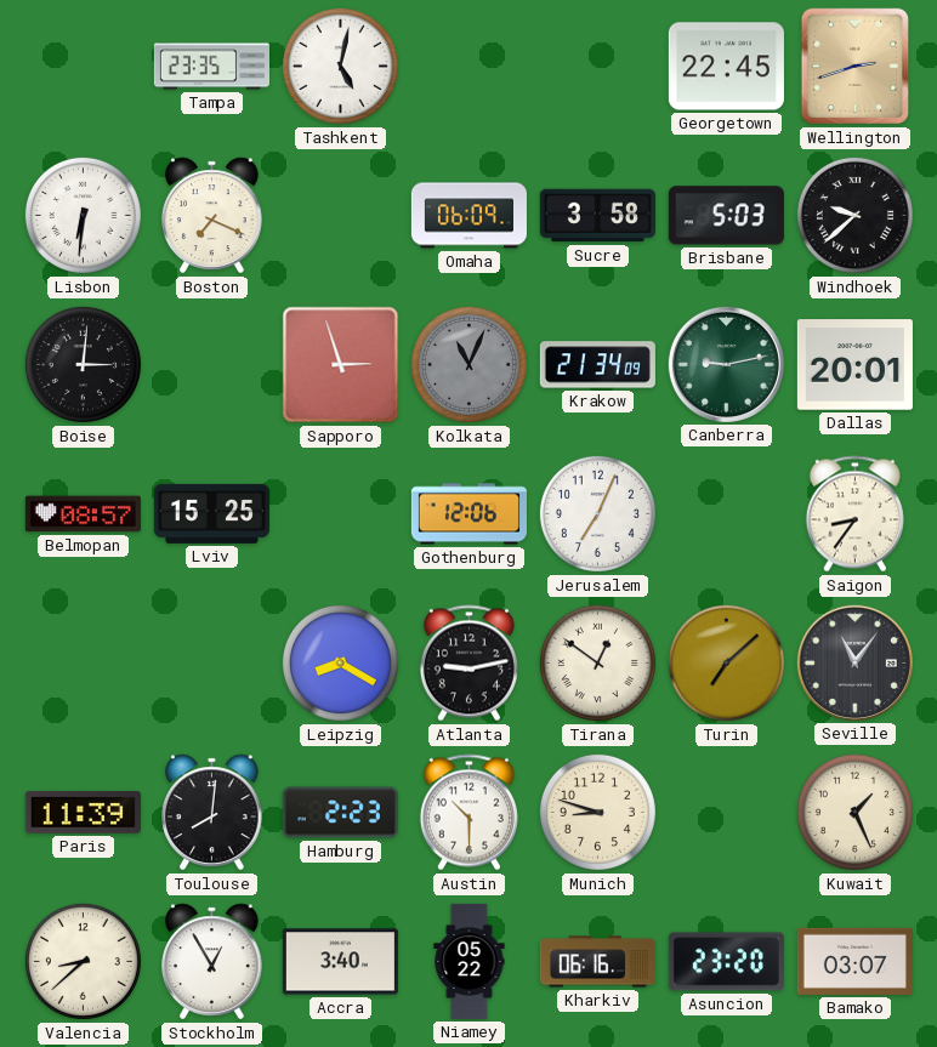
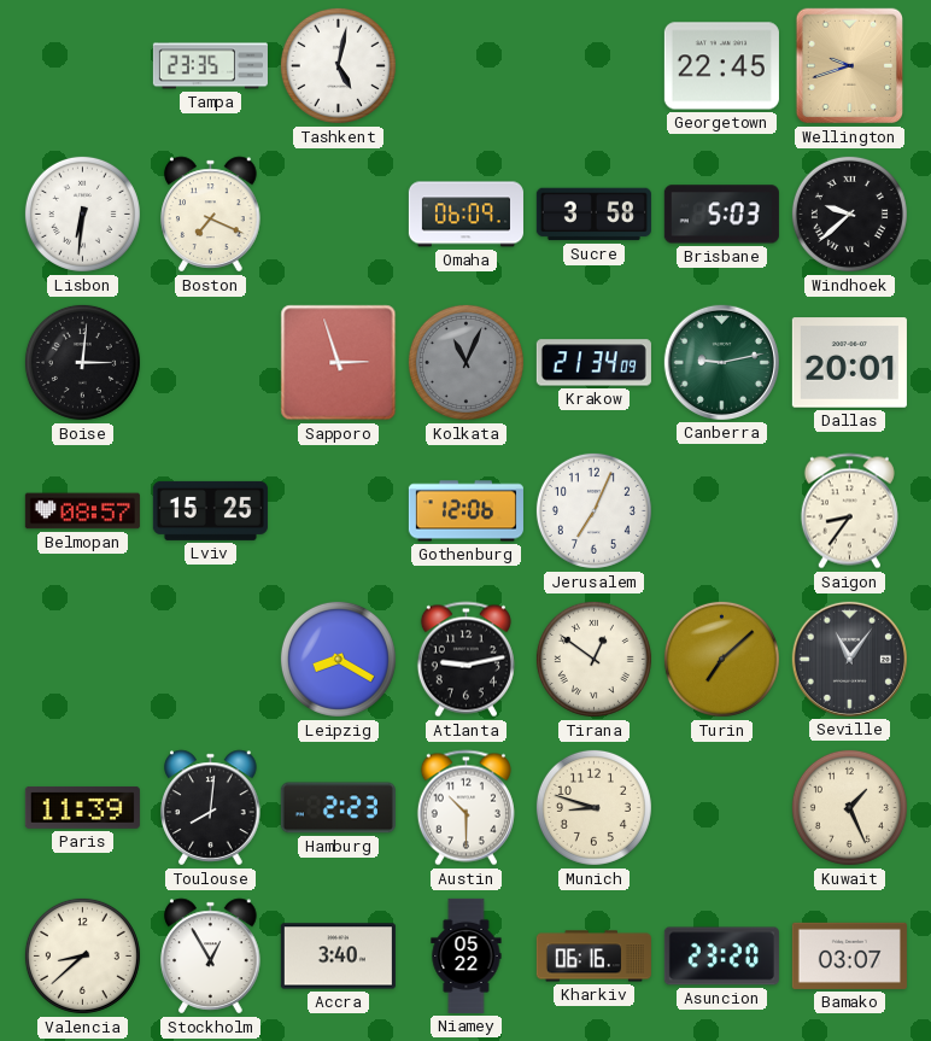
Wellington: 2:42 -> 9:42
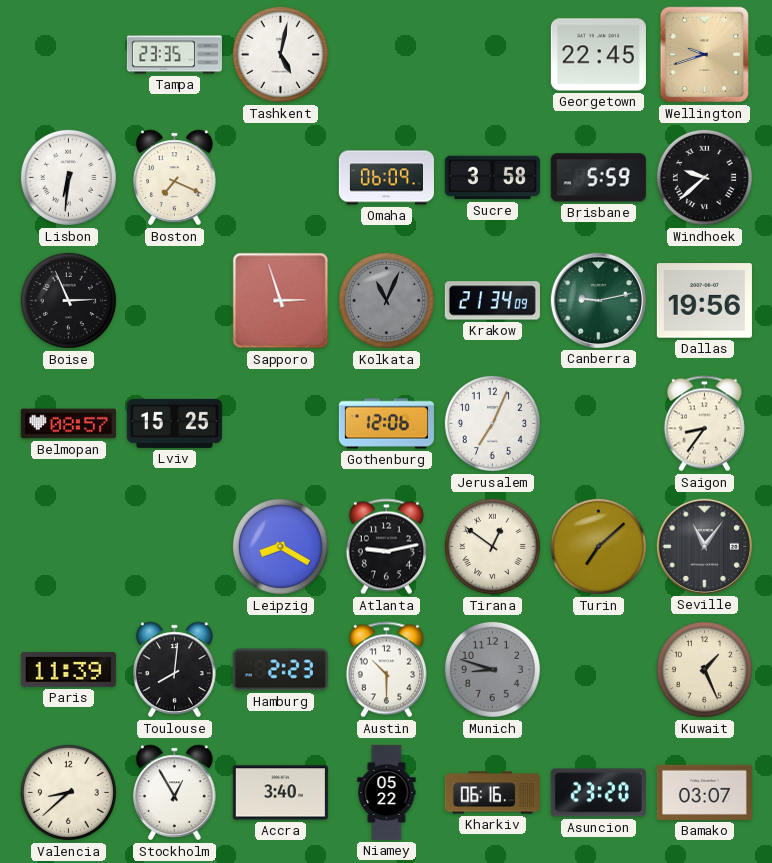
Brisbane: 5:03 -> 5:59
Boise: 3:01 -> 2:56
Dallas: 20:01 -> 19:56
Munich dial: cream -> grey
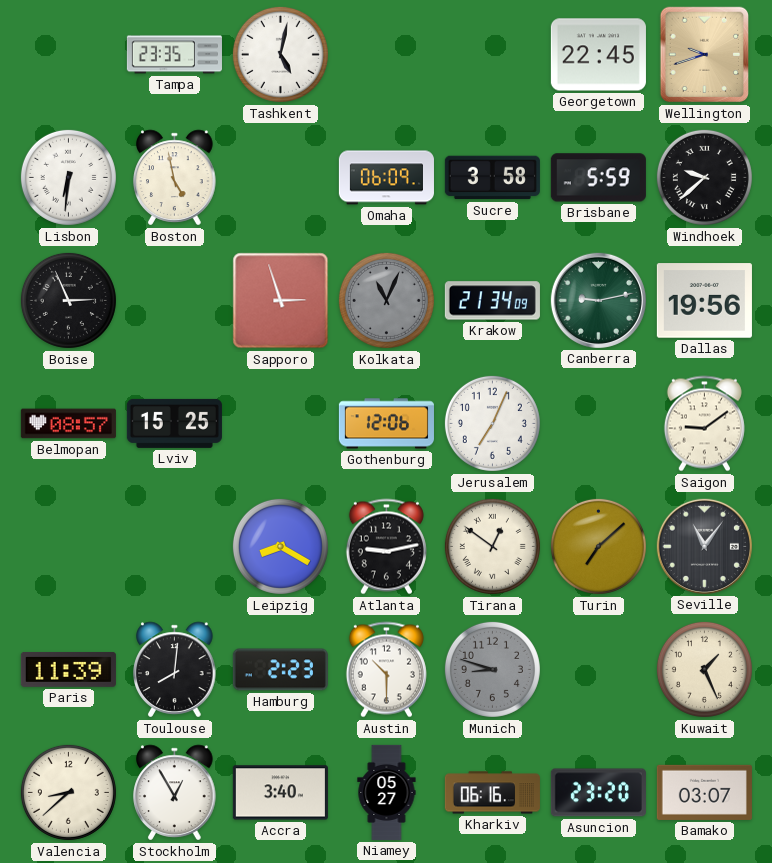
Boston: 7:19 -> 4:58
Saigon: 8:36 -> 9:09
Niamey: 05:22 -> 05:27
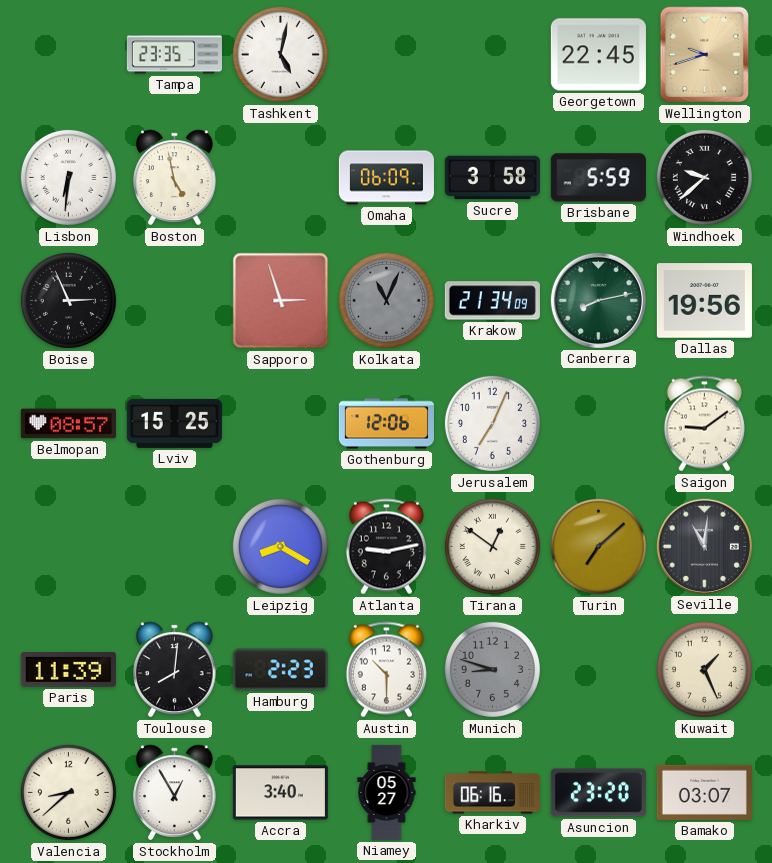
Canberra: 9:13 -> 8:13
Seville: 11:06 -> 11:01
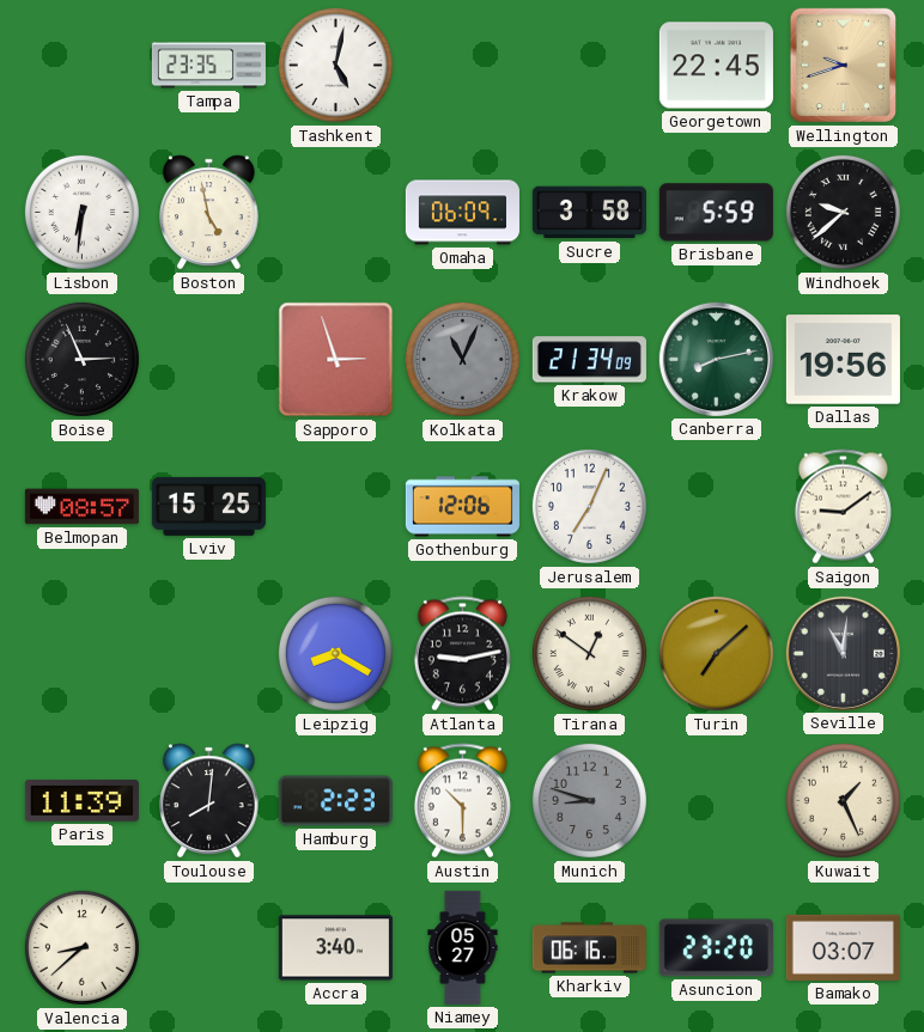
Stockholm: 12:55 -> none
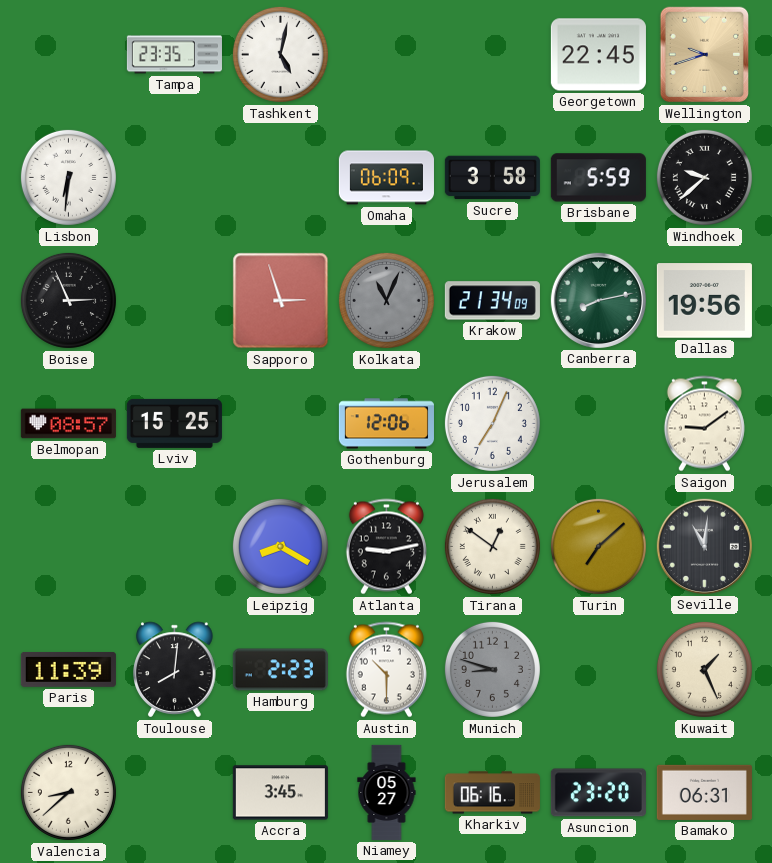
Boston: 4:58 -> none
Accra: 3:40 -> 3:45
Bamako: 03:07 -> 06:31
